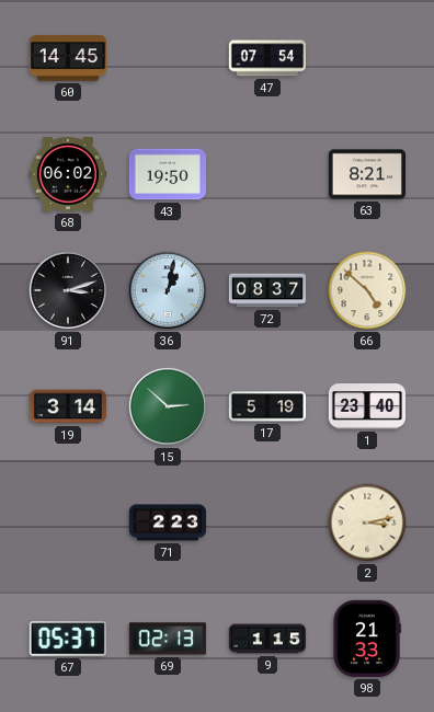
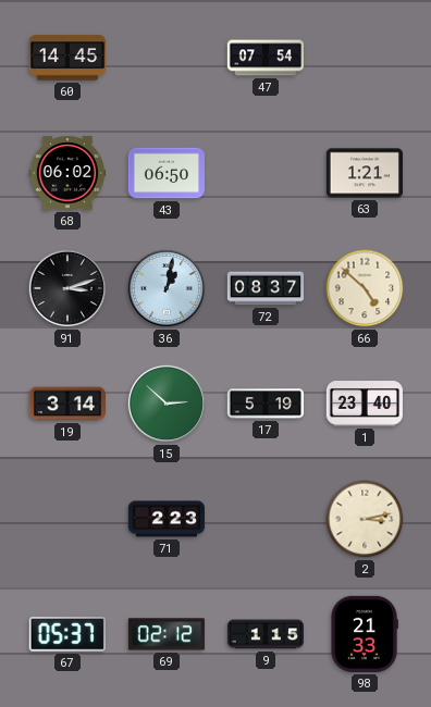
43: 19:50 -> 06:50
63: 8:21 -> 1:21
69: 02:13 -> 02:12
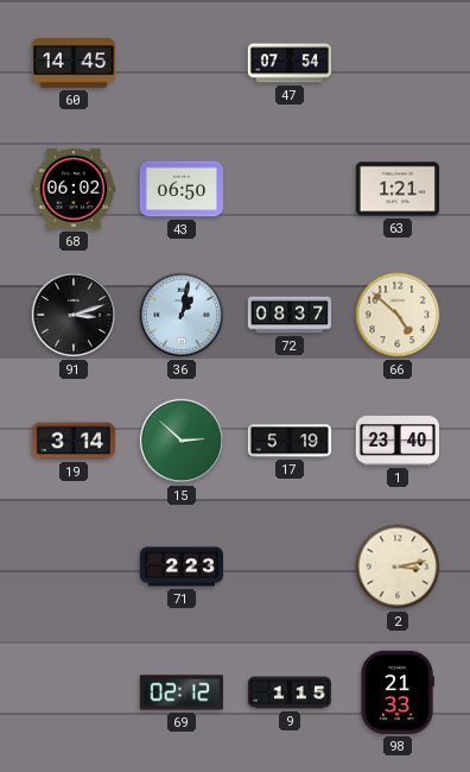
67: 05:37 -> none
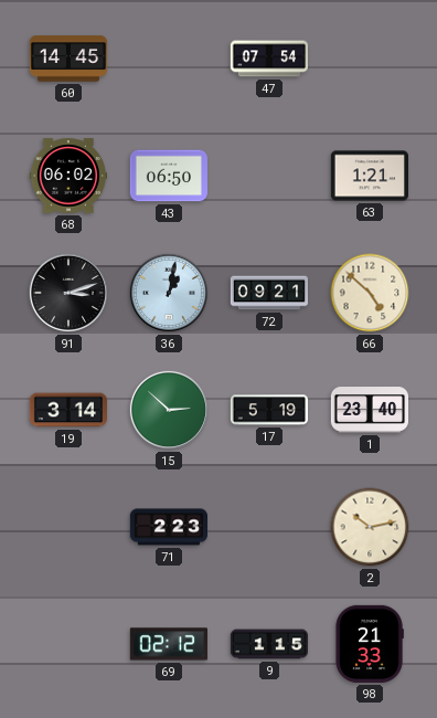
72: 08:37 -> 09:21
2: 3:13 -> 10:13
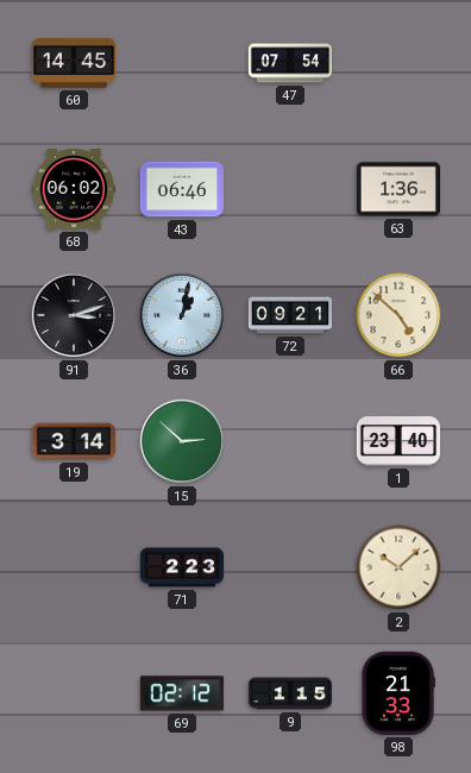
43: 06:50 -> 06:46
63: 1:21 -> 1:36
17: 5:19 -> none
2: 10:13 -> 10:08
